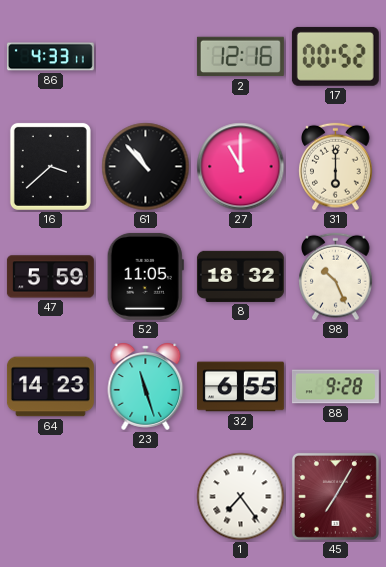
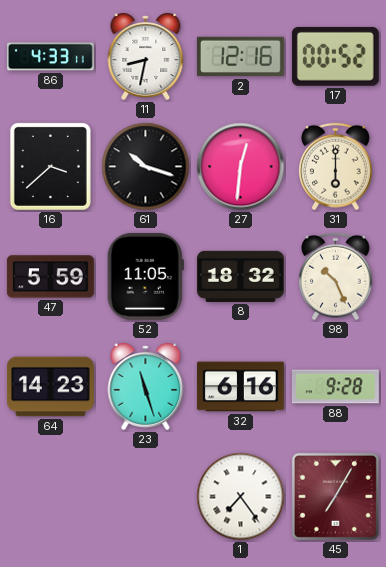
11: none -> 8:32
61: 10:53 -> 10:18
27: 11:00 -> 12:31
32: 6:55 -> 6:16
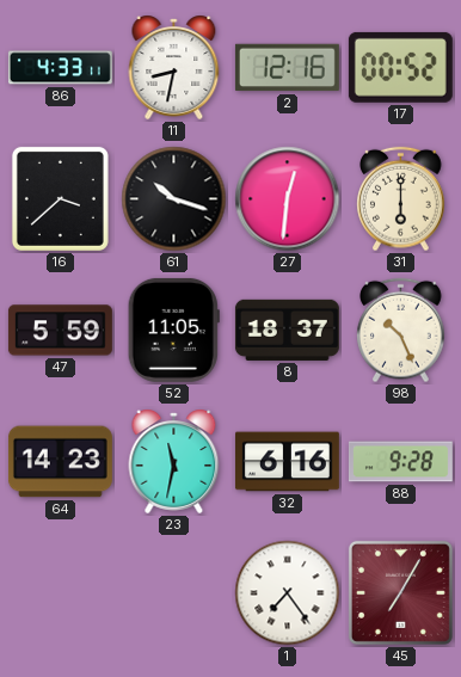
8: 18:32 -> 18:37
23: 11:27 -> 11:32
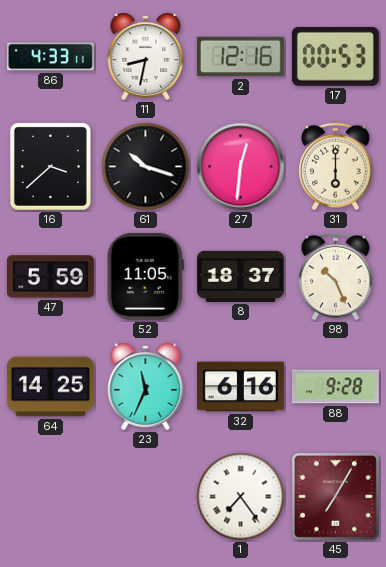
17: 00:52 -> 00:53
64: 14:23 -> 14:25
23: 11:32 -> 11:34
